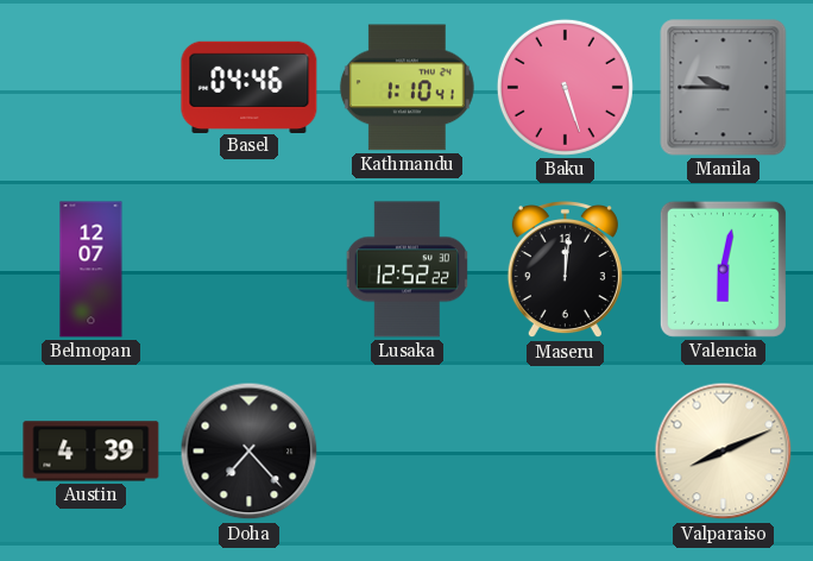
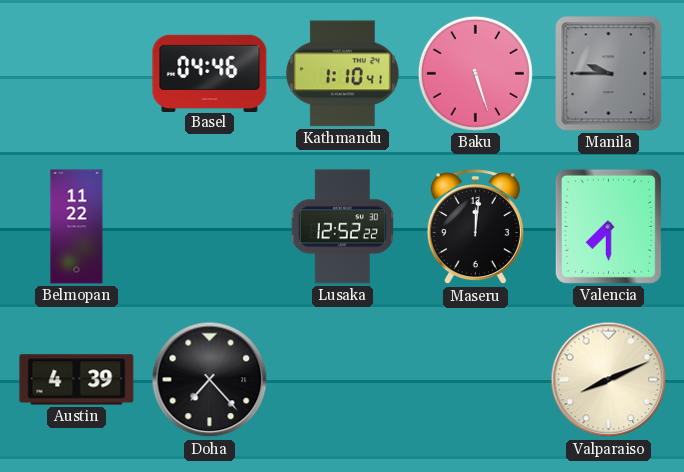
Belmopan: 12:07 -> 11:22
Valencia: 6:02 -> 7:30
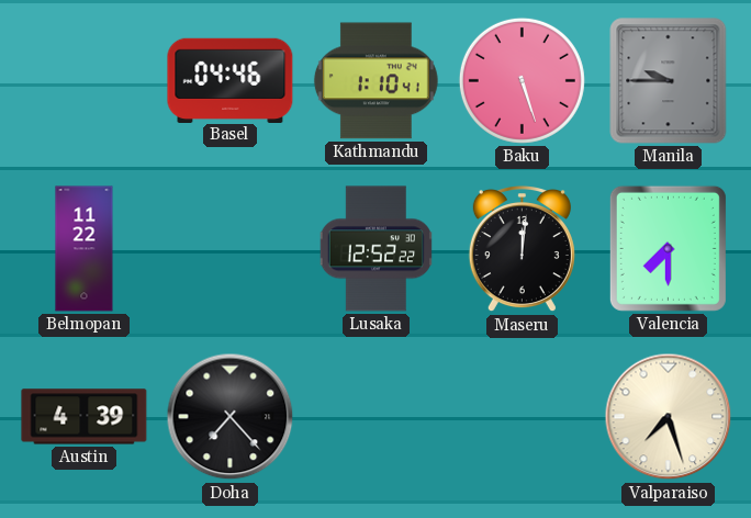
Valparaiso: 8:11 -> 7:27
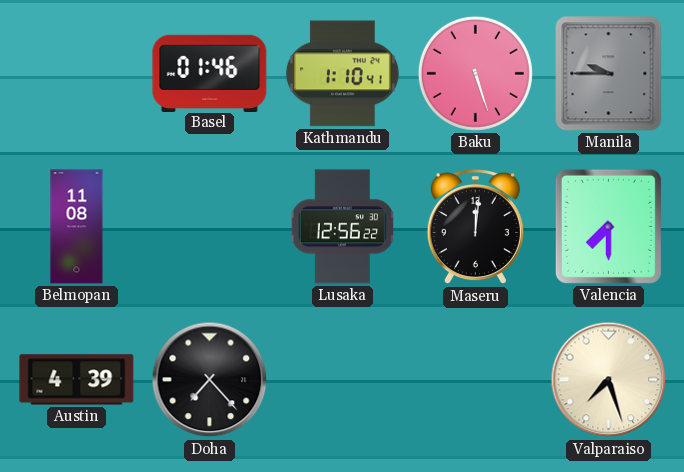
Basel: 04:46 -> 01:46
Belmopan: 11:22 -> 11:08
Lusaka: 12:52 -> 12:56
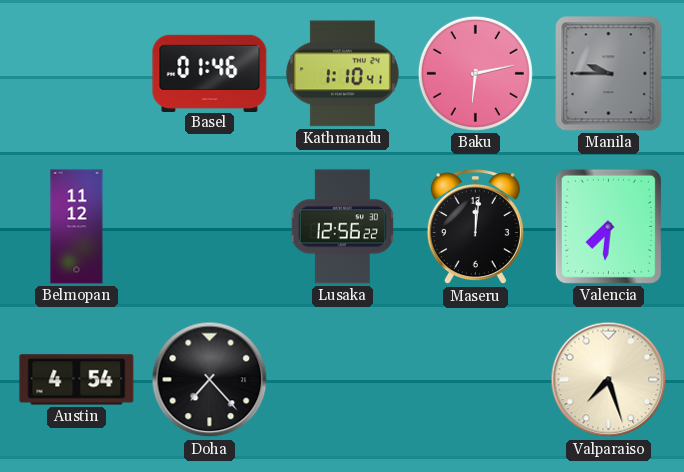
Baku: 5:27 -> 6:13
Belmopan: 11:08 -> 11:12
Valencia: 7:30 -> 7:31
Austin: 4:39 -> 4:54
